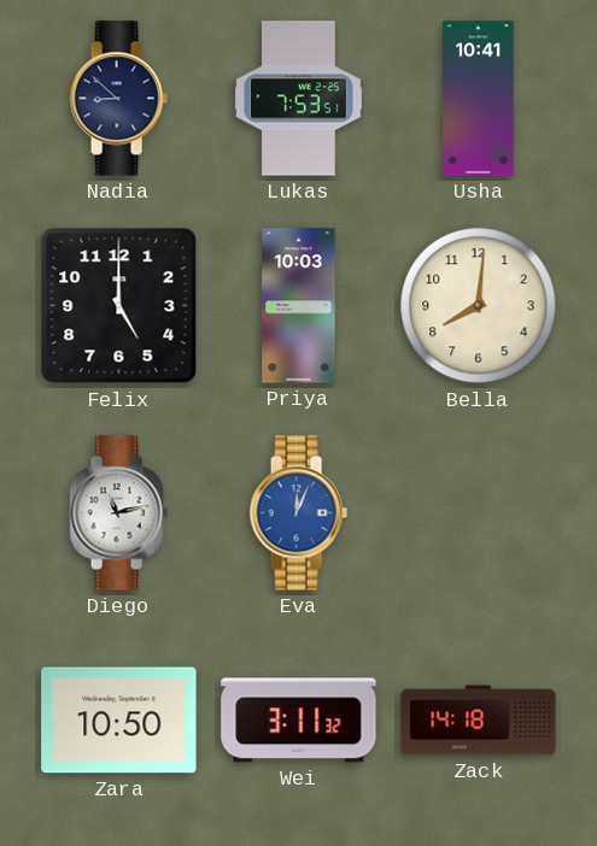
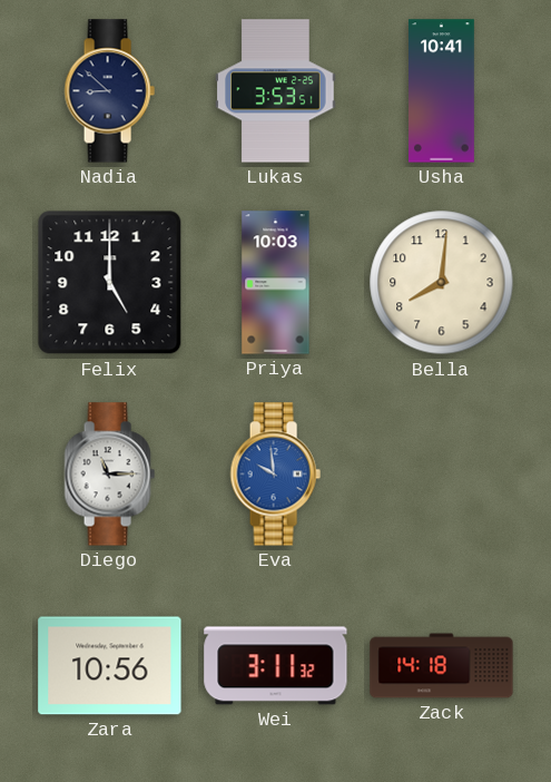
Lukas: 7:53 -> 3:53
Diego: 11:13 -> 11:15
Eva: 12:04 -> 9:59
Zara: 10:50 -> 10:56
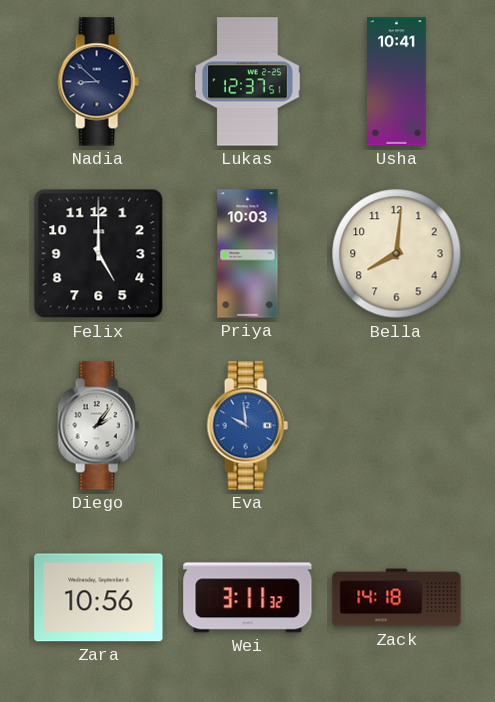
Lukas: 3:53 -> 12:37
Diego: 11:15 -> 2:06
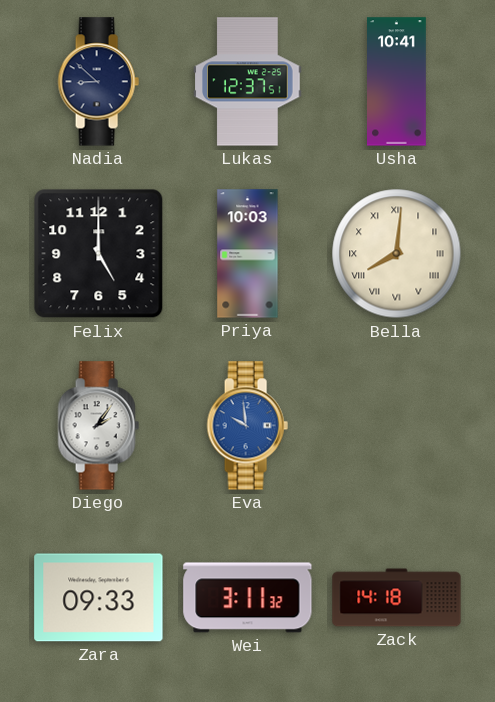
Bella numerals: Arabic -> Roman
Zara: 10:56 -> 09:33
